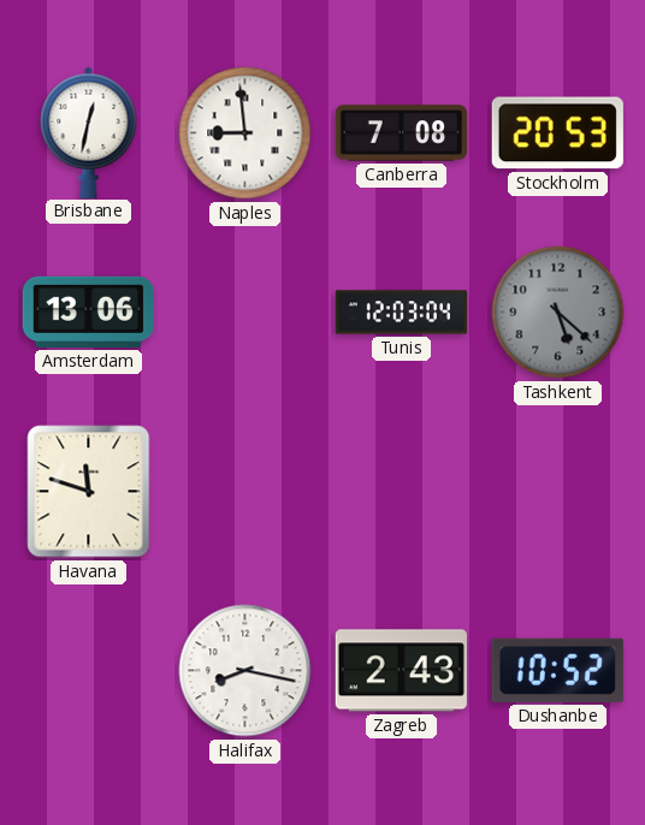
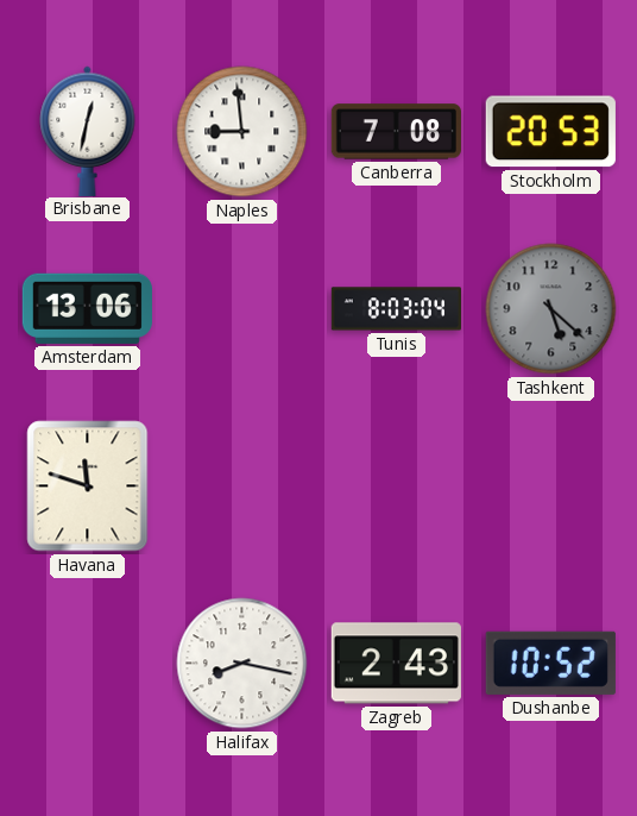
Tunis: 12:03 -> 8:03
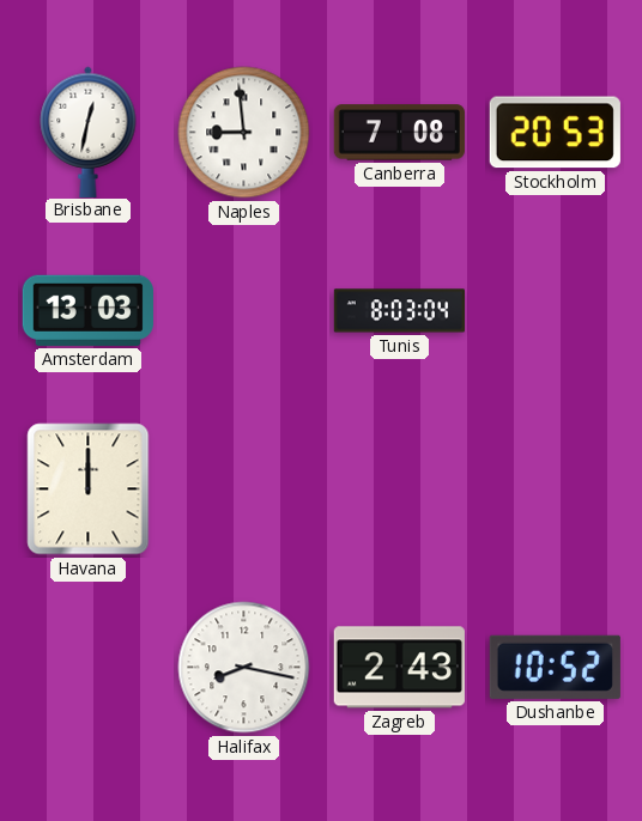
Amsterdam: 13:06 -> 13:03
Tashkent: 5:22 -> none
Havana: 11:48 -> 12:00
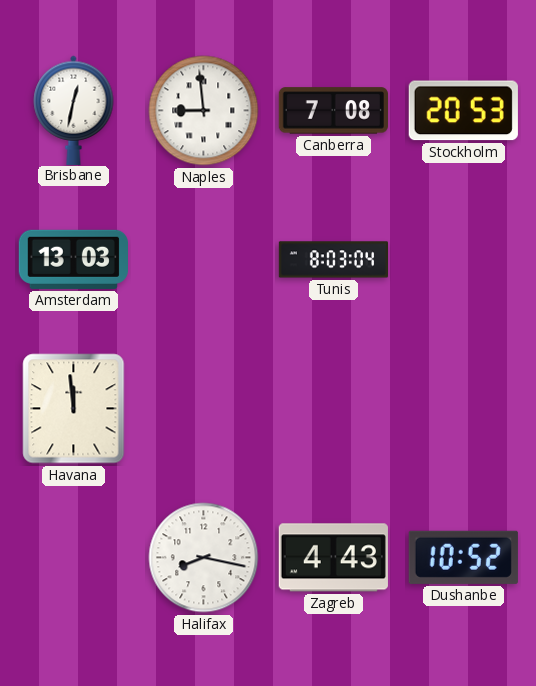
Havana: 12:00 -> 11:59
Zagreb: 2:43 -> 4:43
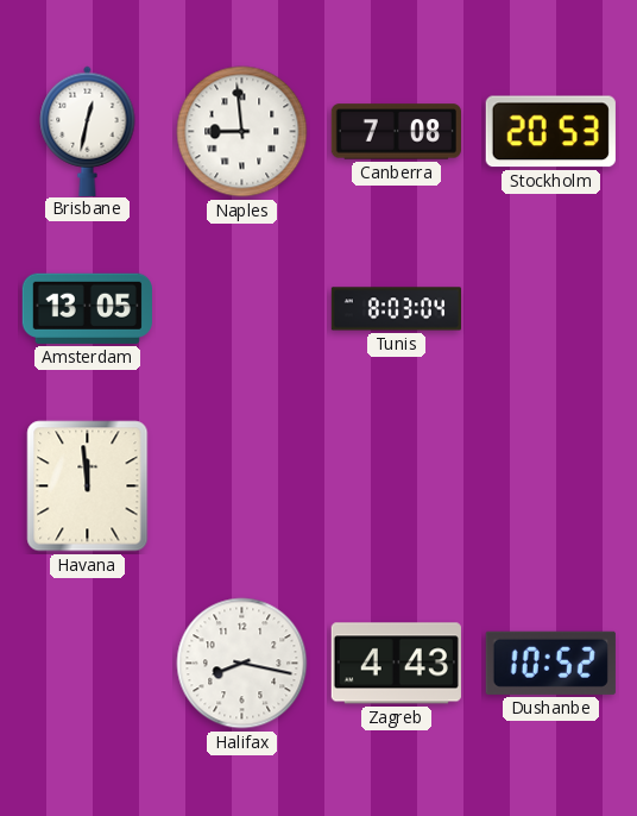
Amsterdam: 13:03 -> 13:05
